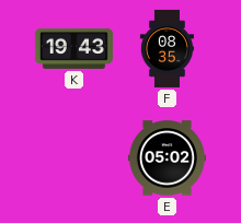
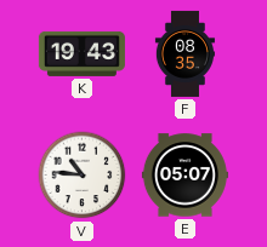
V: none -> 10:46
E: 05:02 -> 05:07
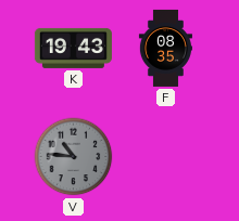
V dial: white -> grey
E: 05:07 -> none
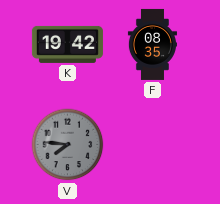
K: 19:43 -> 19:42
V: 10:46 -> 7:46
